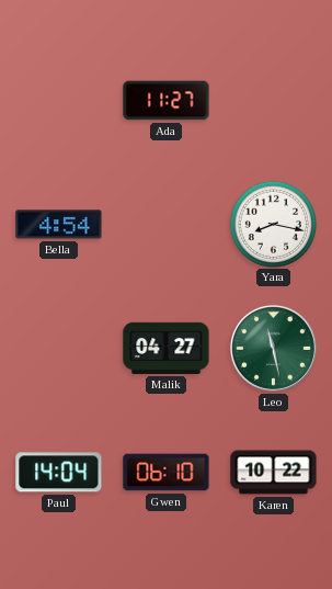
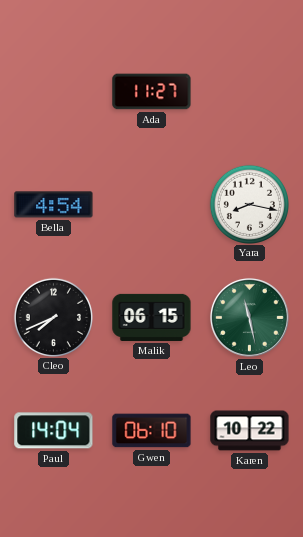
Cleo: none -> 7:41
Malik: 04:27 -> 06:15
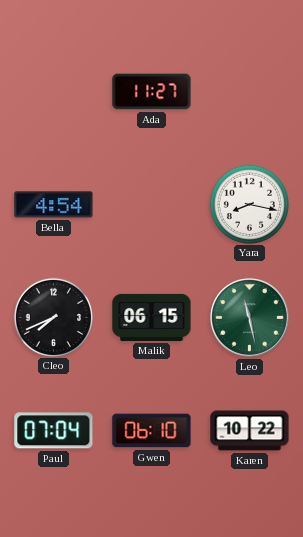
Paul: 14:04 -> 07:04
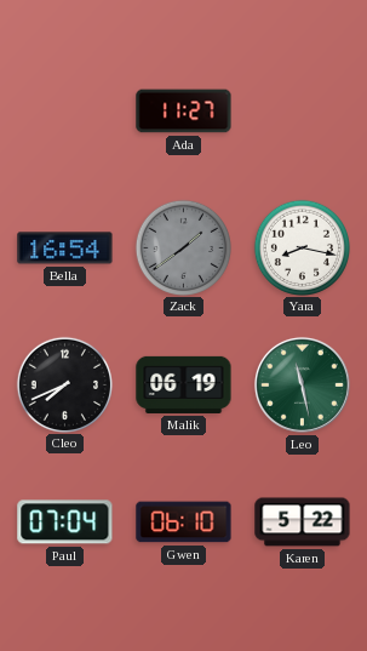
Bella: 4:54 -> 16:54
Zack: none -> 1:39
Malik: 06:15 -> 06:19
Karen: 10:22 -> 5:22
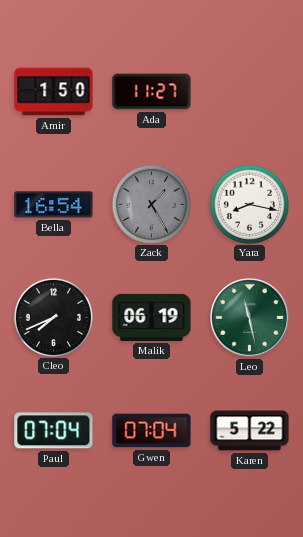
Amir: none -> 1:50
Zack: 1:39 -> 1:25
Gwen: 06:10 -> 07:04
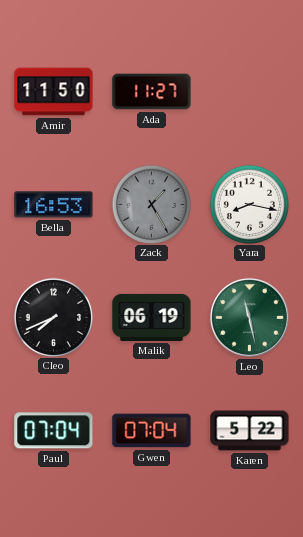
Amir: 1:50 -> 11:50
Bella: 16:54 -> 16:53
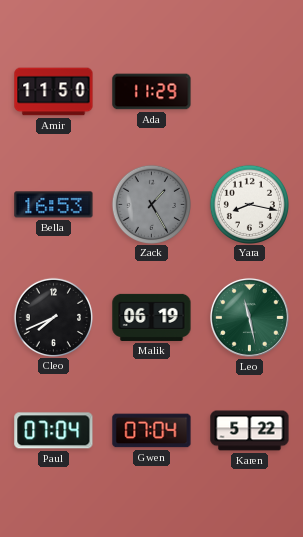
Ada: 11:27 -> 11:29
